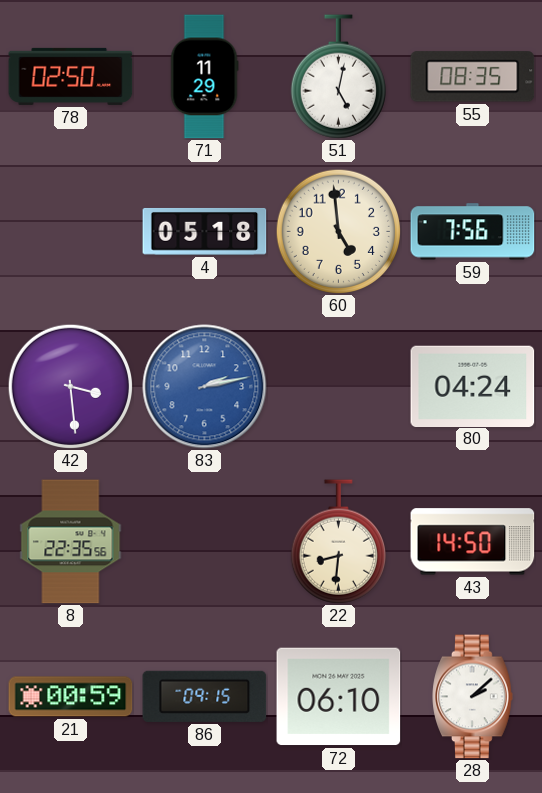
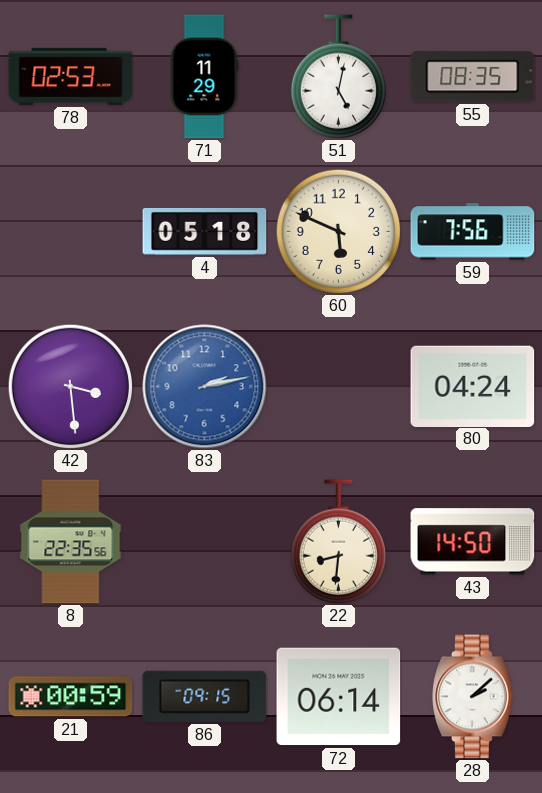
78: 02:50 -> 02:53
60: 4:59 -> 5:49
72: 06:10 -> 06:14
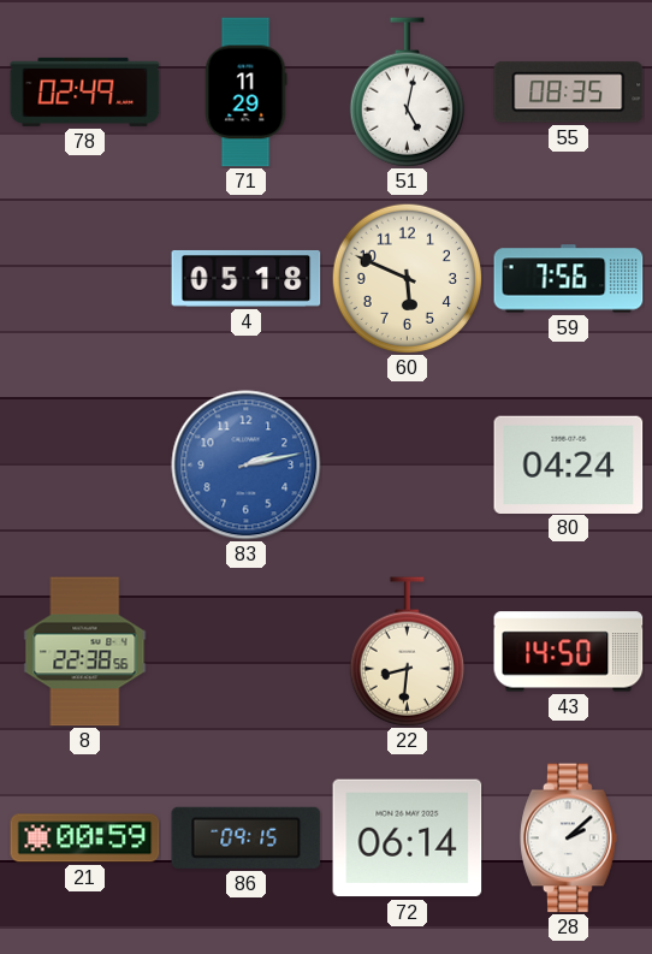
78: 02:53 -> 02:49
42: 3:29 -> none
8: 22:35 -> 22:38
